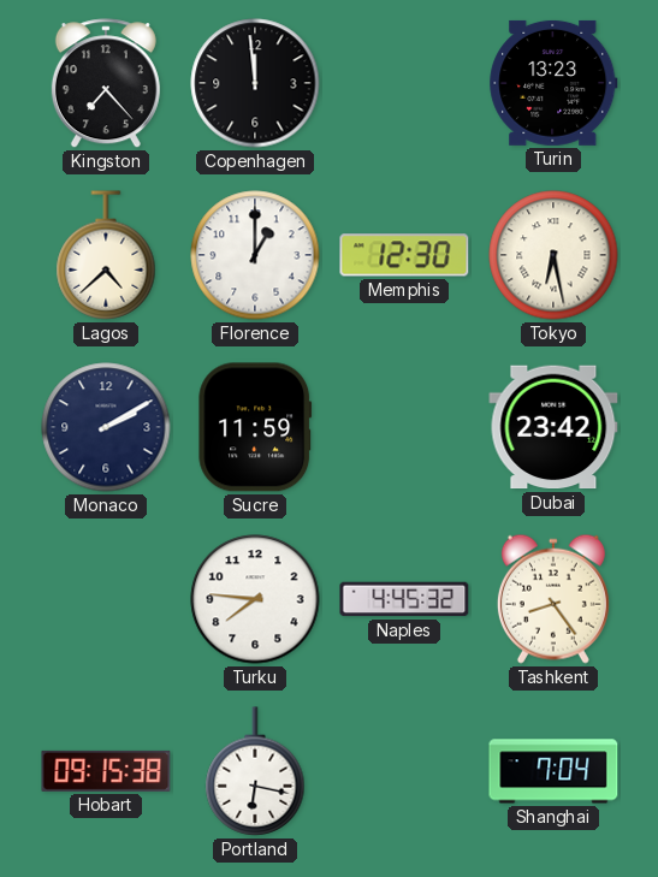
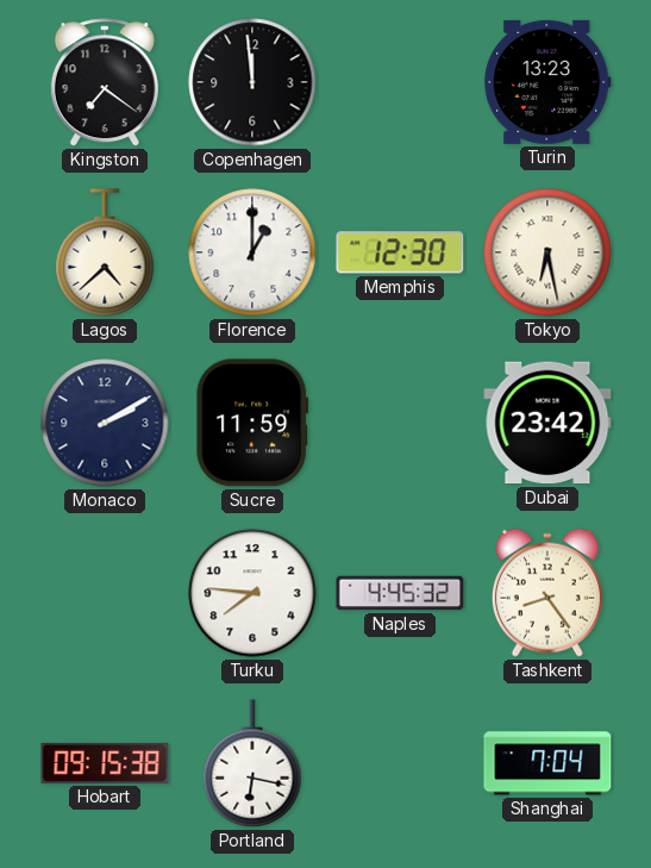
Kingston: 7:23 -> 7:21
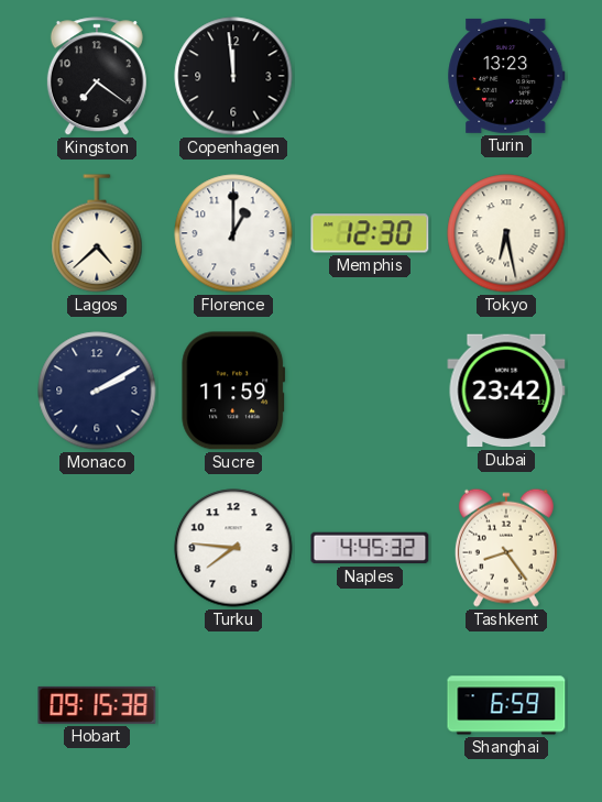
Portland: 6:17 -> none
Shanghai: 7:04 -> 6:59
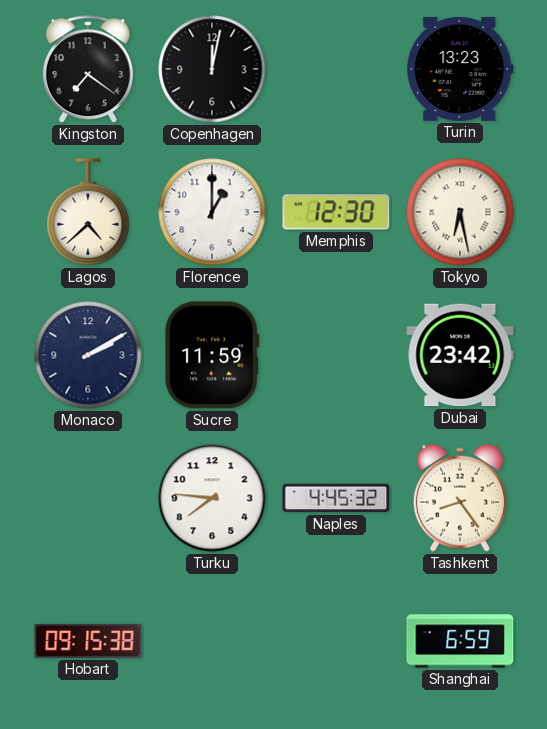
Copenhagen: 11:59 -> 12:02
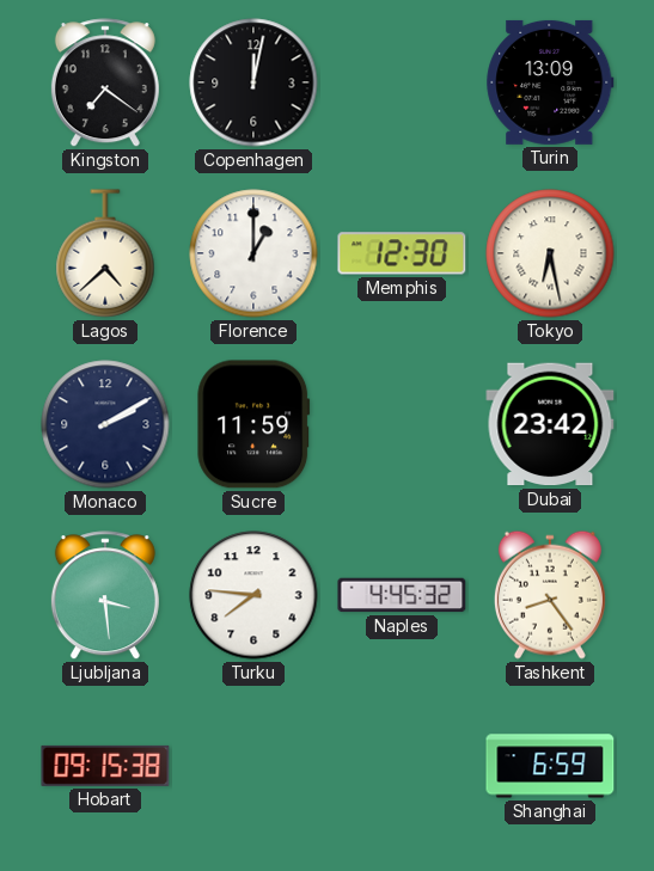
Turin: 13:23 -> 13:09
Ljubljana: none -> 3:29
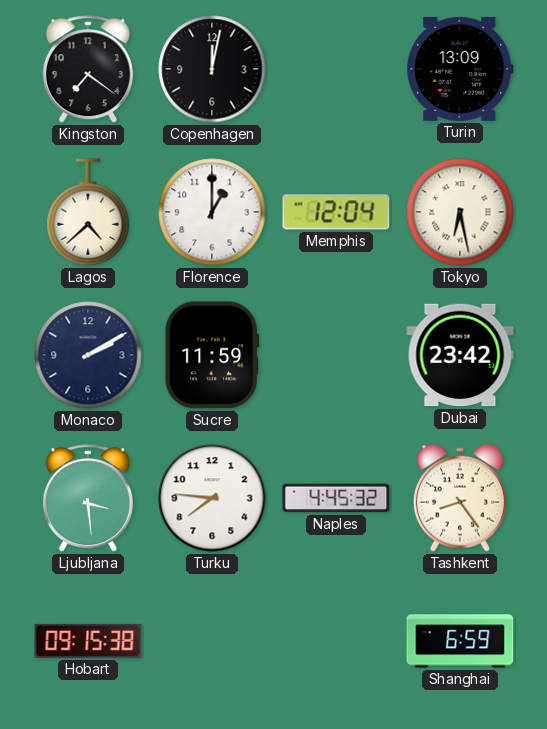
Memphis: 12:30 -> 12:04
